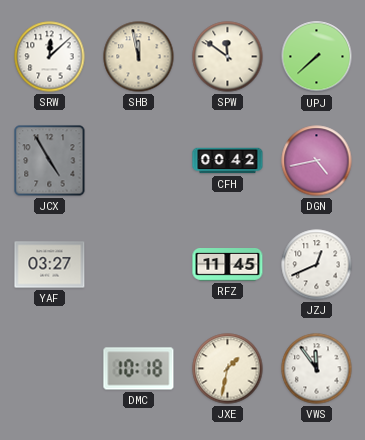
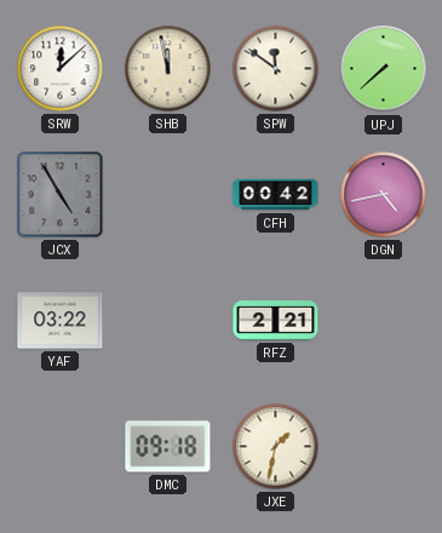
YAF: 03:27 -> 03:22
RFZ: 11:45 -> 2:21
JZJ: 12:41 -> none
DMC: 10:18 -> 09:18
VWS: 11:54 -> none
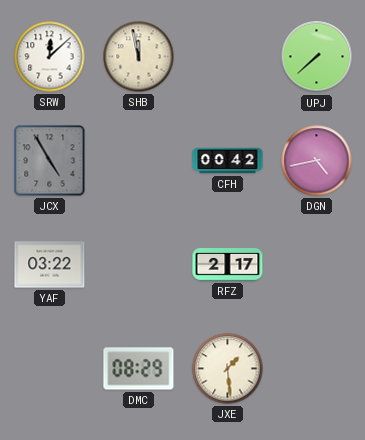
SPW: 11:51 -> none
RFZ: 2:21 -> 2:17
DMC: 09:18 -> 08:29
JXE: 1:32 -> 1:29
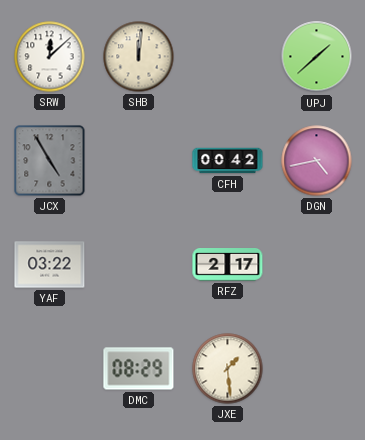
SHB: 11:58 -> 12:01
UPJ: 7:38 -> 1:38
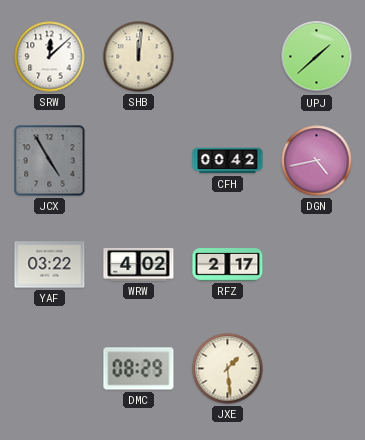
WRW: none -> 4:02
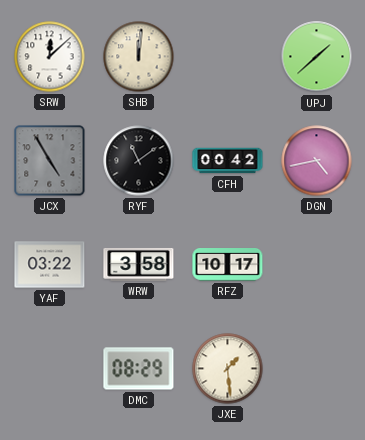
RYF: none -> 11:09
WRW: 4:02 -> 3:58
RFZ: 2:17 -> 10:17
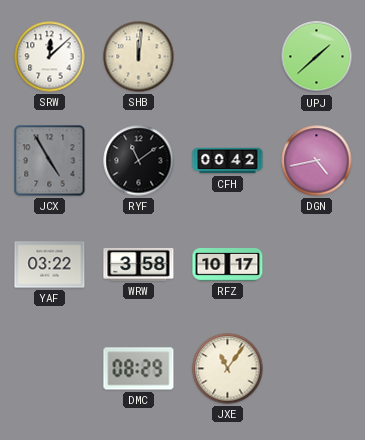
JXE: 1:29 -> 11:06
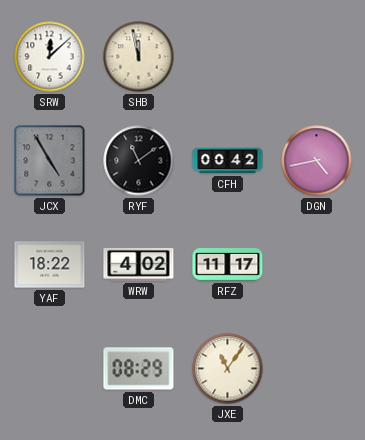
SHB: 12:01 -> 11:58
UPJ: 1:38 -> none
YAF: 03:22 -> 18:22
WRW: 3:58 -> 4:02
RFZ: 10:17 -> 11:17
